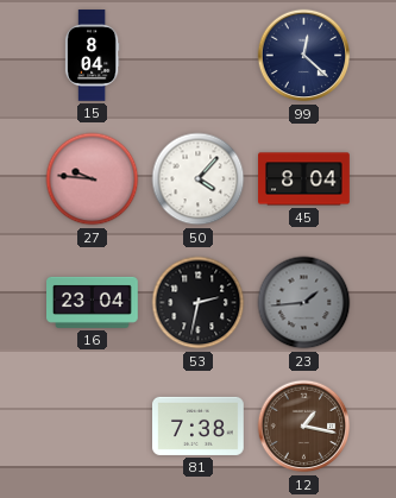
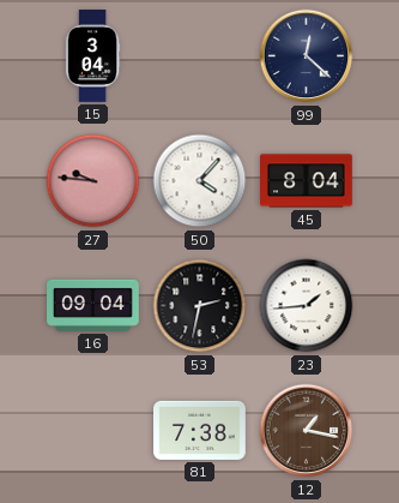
15: 8:04 -> 3:04
16: 23:04 -> 09:04
23 dial: grey -> white
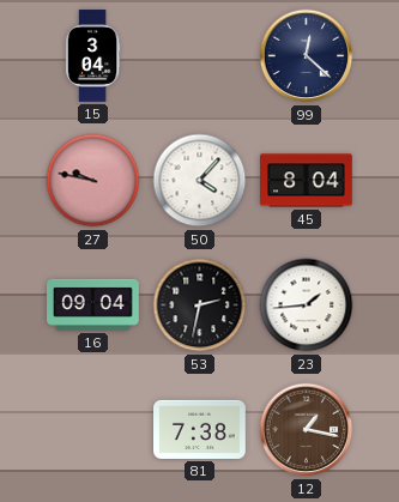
27: 9:46 -> 9:47
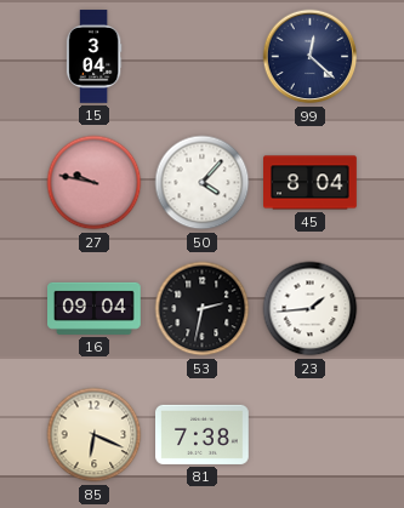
85: none -> 6:19
12: 1:17 -> none
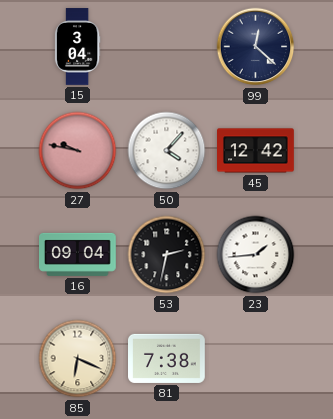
45: 8:04 -> 12:42
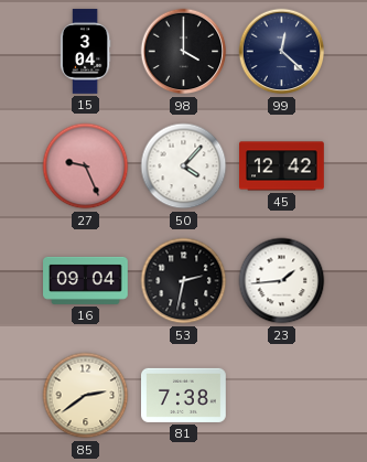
98: none -> 4:00
27: 9:47 -> 9:26
85: 6:19 -> 2:39
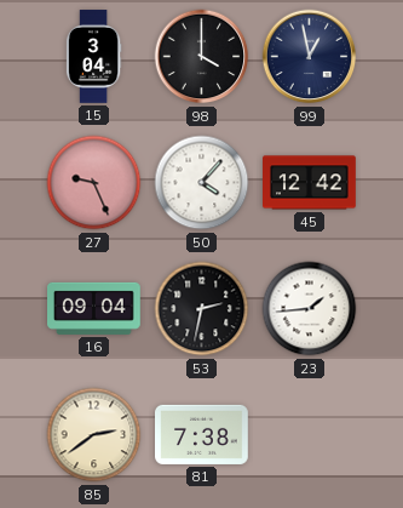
99: 12:22 -> 12:58
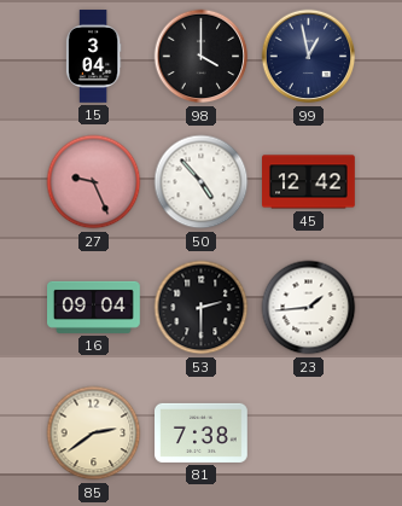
50: 4:07 -> 4:53
53: 2:32 -> 2:30
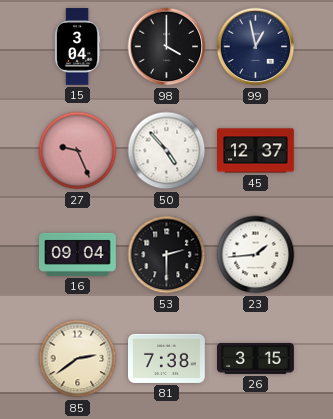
45: 12:42 -> 12:37
26: none -> 3:15
